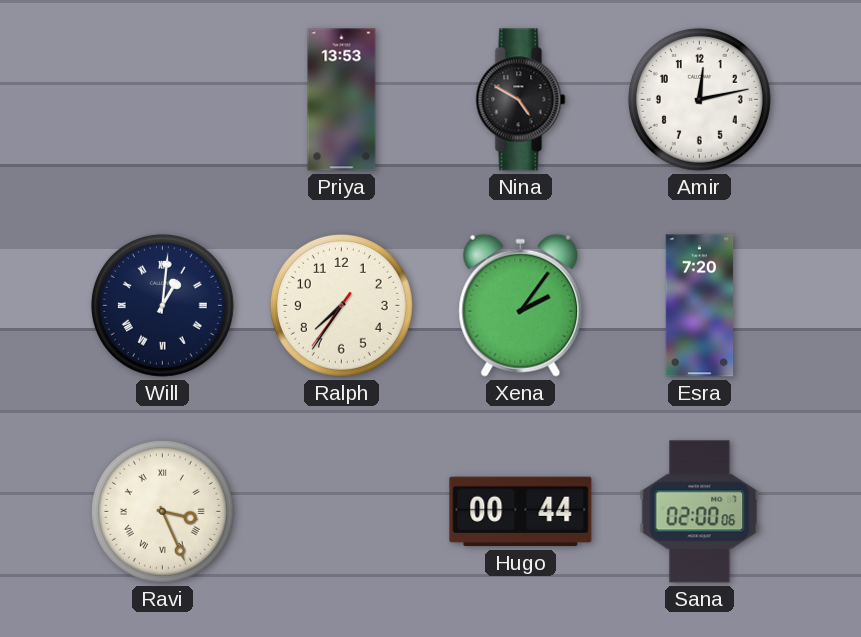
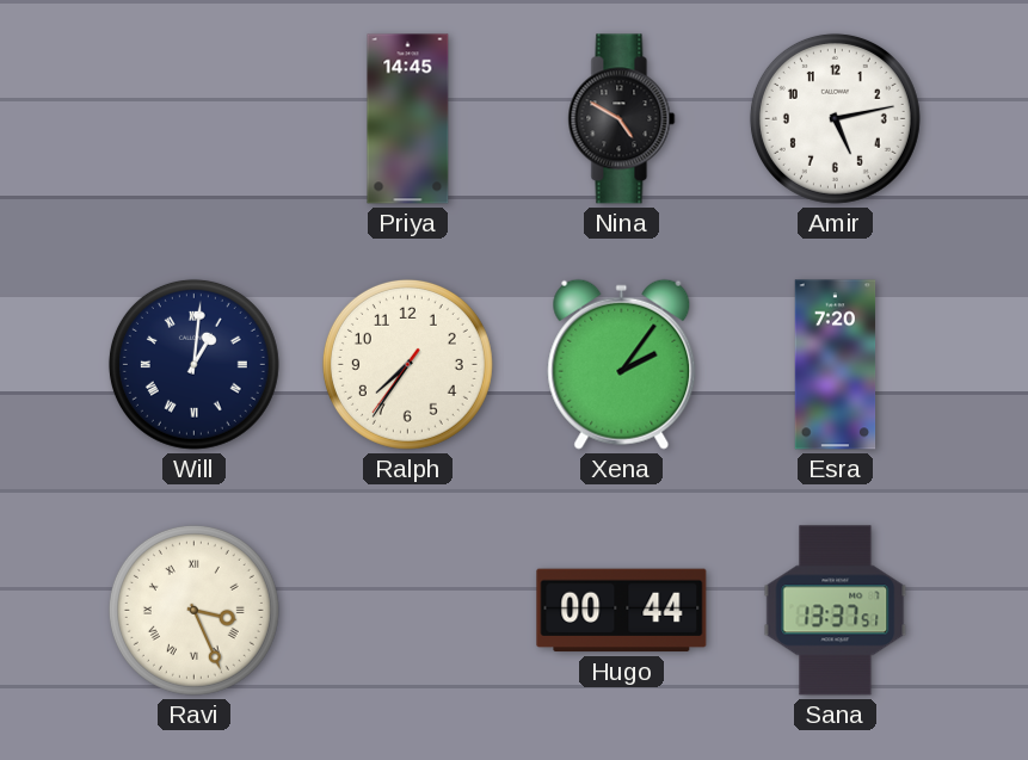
Priya: 13:53 -> 14:45
Amir: 12:13 -> 5:13
Sana: 02:00 -> 13:37
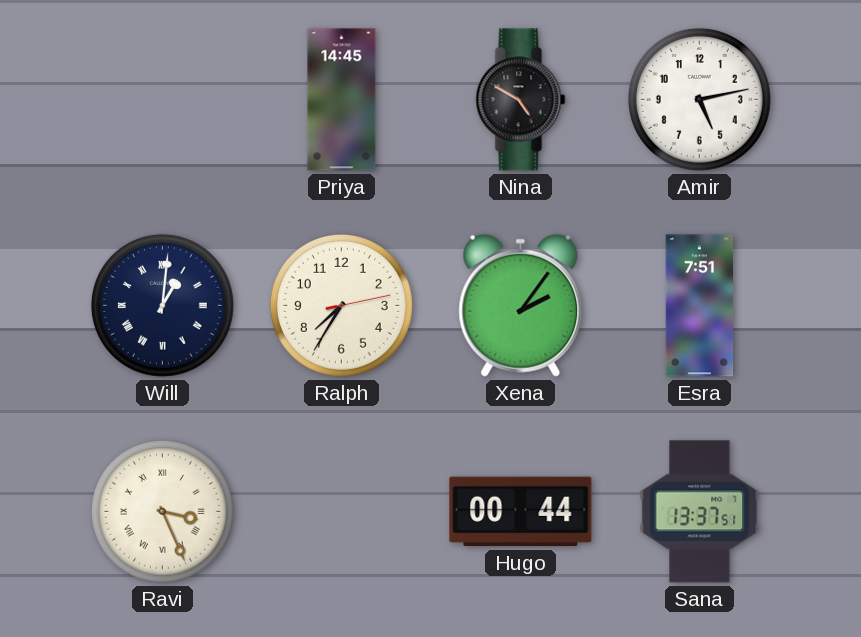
Ralph: 7:35:36 -> 7:35:13
Esra: 7:20 -> 7:51
